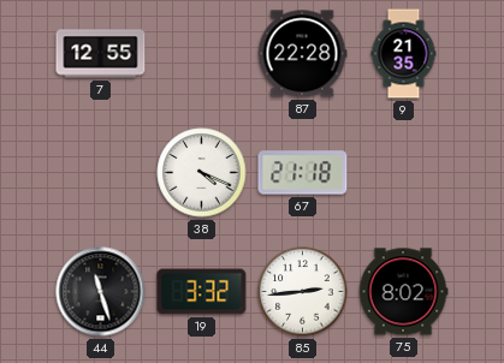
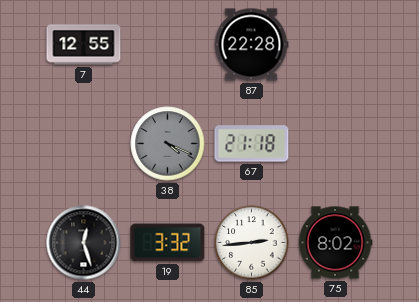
9: 21:35 -> none
38 dial: white -> grey
44: 11:27 -> 12:27
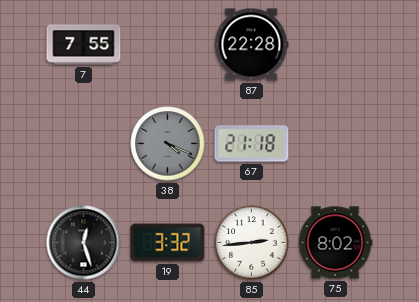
7: 12:55 -> 7:55
